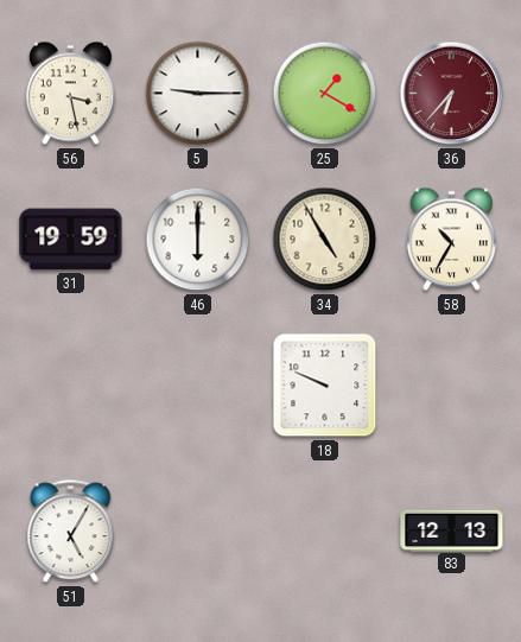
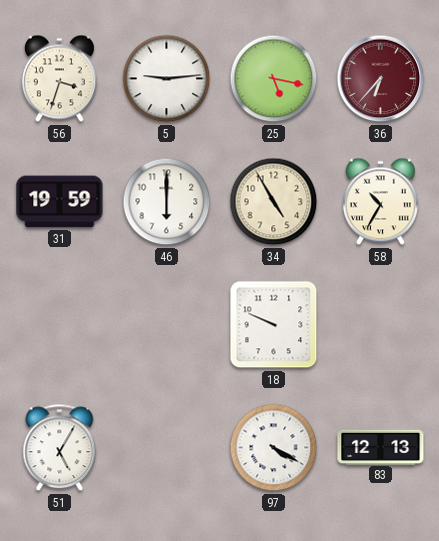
56: 3:28 -> 3:33
5: 9:15 -> 9:14
25: 1:20 -> 5:17
97: none -> 4:20
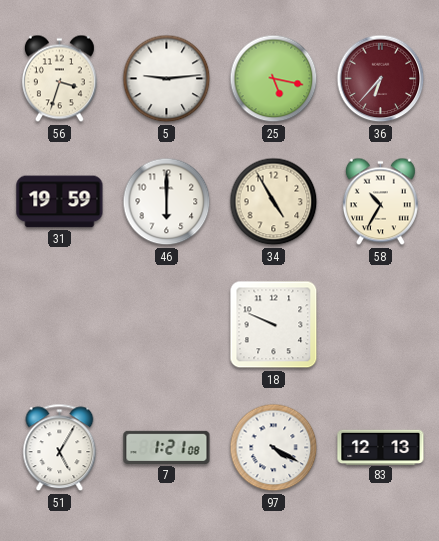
7: none -> 1:21
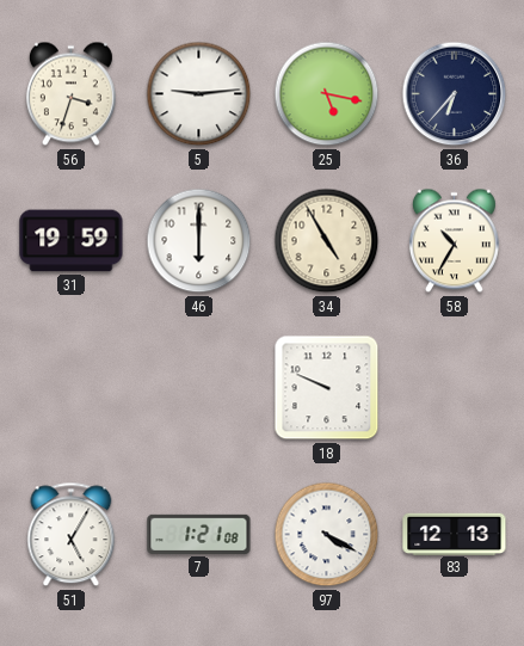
36 dial: burgundy -> navy
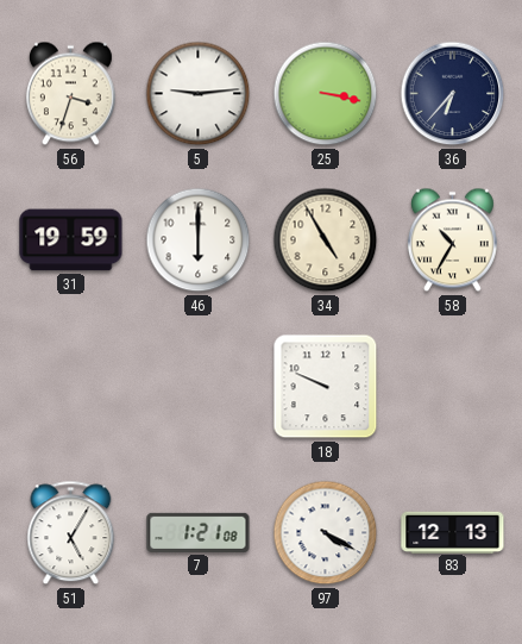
25: 5:17 -> 3:17
